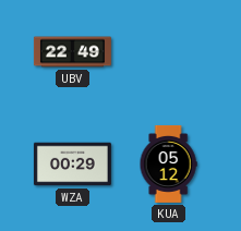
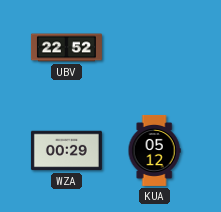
UBV: 22:49 -> 22:52
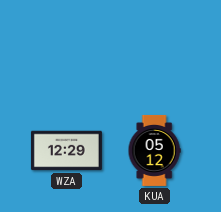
UBV: 22:52 -> none
WZA: 00:29 -> 12:29
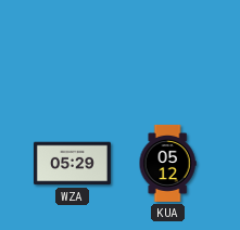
WZA: 12:29 -> 05:29
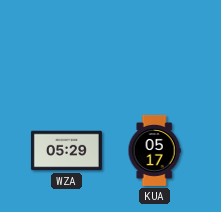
KUA: 05:12 -> 05:17
